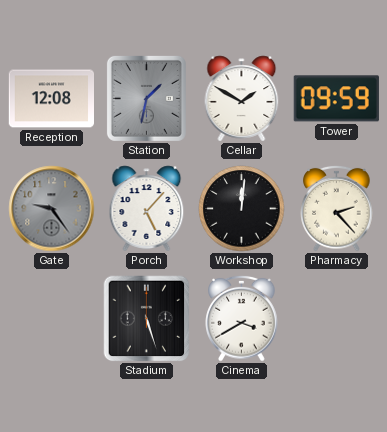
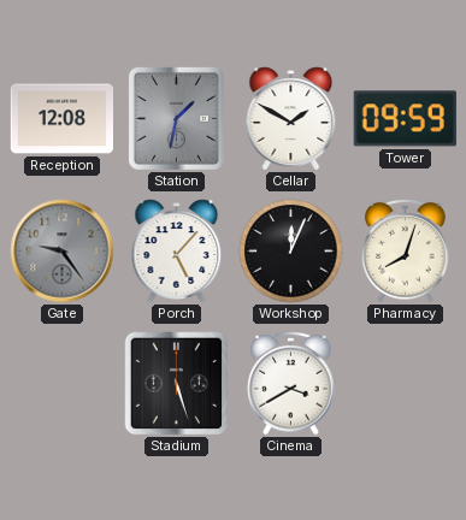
Workshop: 12:01 -> 12:04
Pharmacy: 2:23 -> 8:03
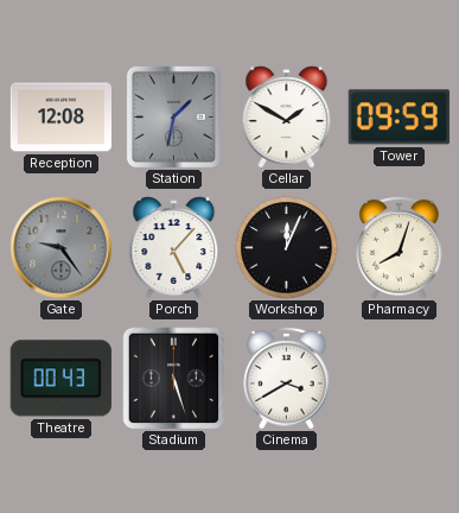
Theatre: none -> 00:43
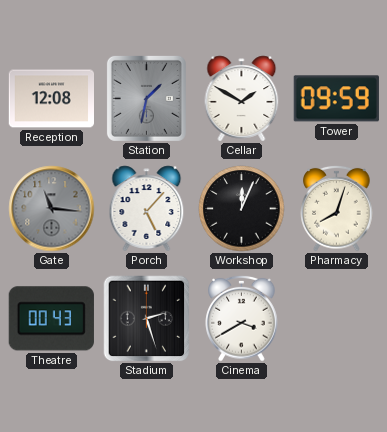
Gate: 9:24 -> 11:16
Stadium: 5:27 -> 2:27
